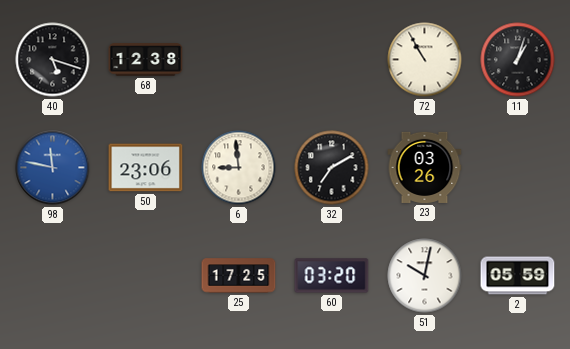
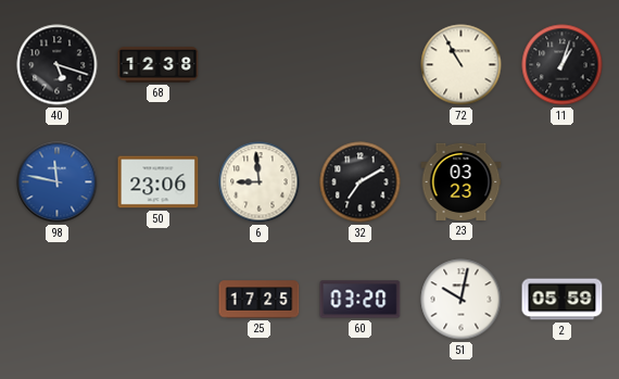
23: 03:26 -> 03:23
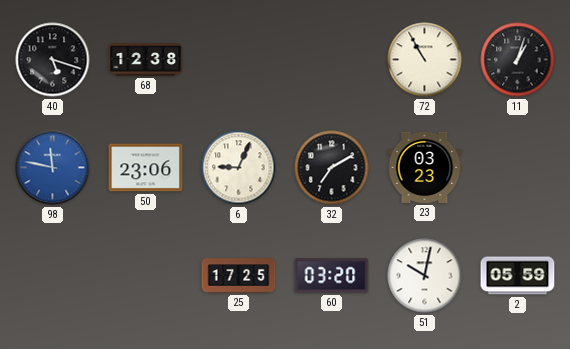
6: 8:59 -> 9:04
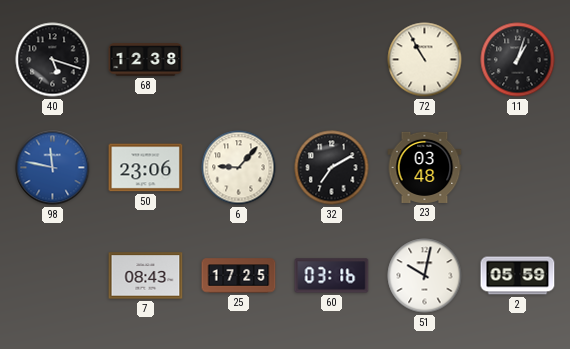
6: 9:04 -> 9:07
23: 03:23 -> 03:48
7: none -> 08:43
60: 03:20 -> 03:16
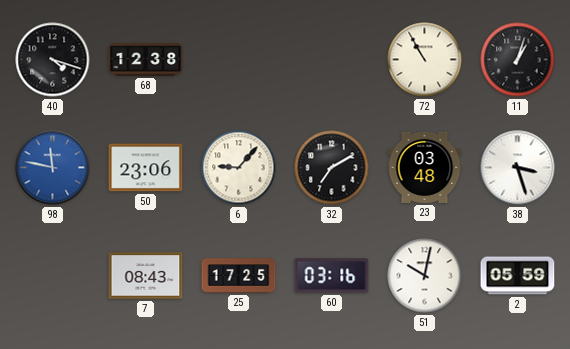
40: 5:18 -> 4:18
38: none -> 3:27
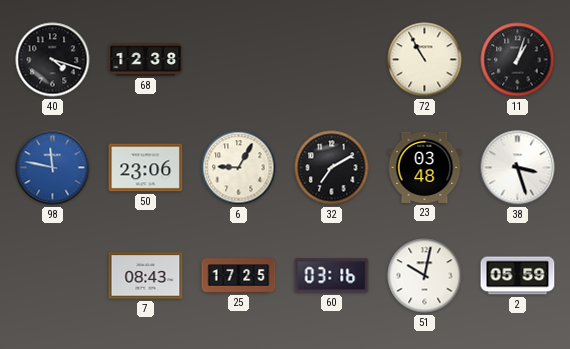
6: 9:07 -> 9:05
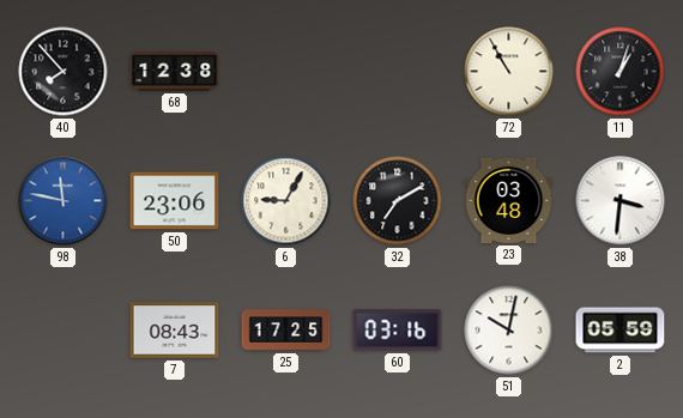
40: 4:18 -> 7:53
38: 3:27 -> 3:31
